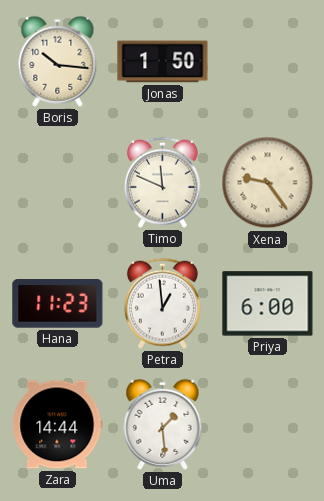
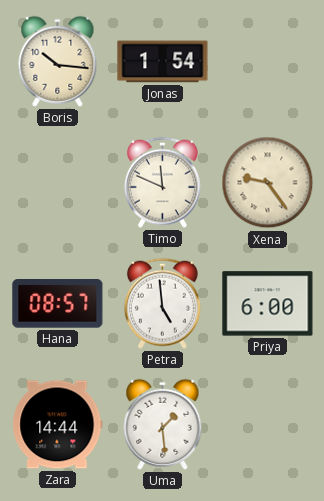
Jonas: 1:50 -> 1:54
Hana: 11:23 -> 08:57
Petra: 12:59 -> 4:59
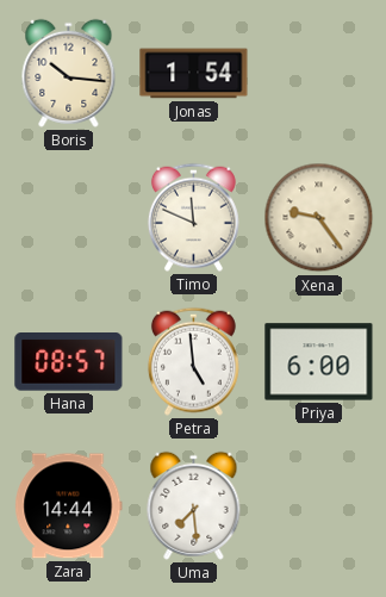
Uma: 1:29 -> 7:29
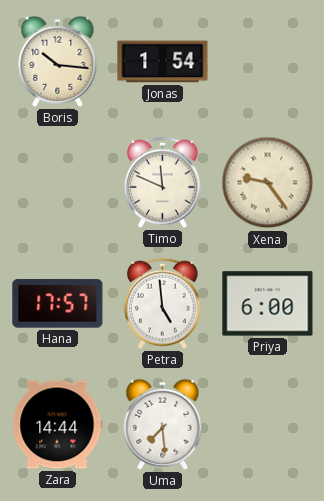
Hana: 08:57 -> 17:57
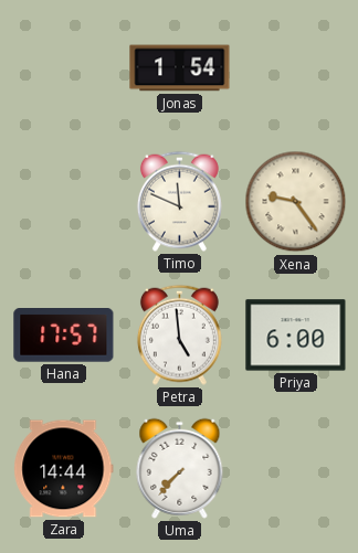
Boris: 10:16 -> none
Uma: 7:29 -> 7:37
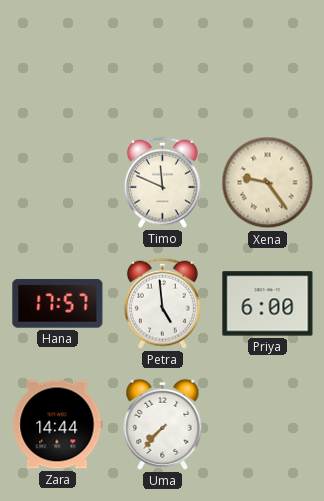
Jonas: 1:54 -> none
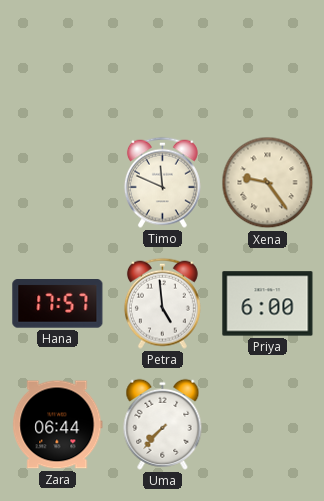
Zara: 14:44 -> 06:44
